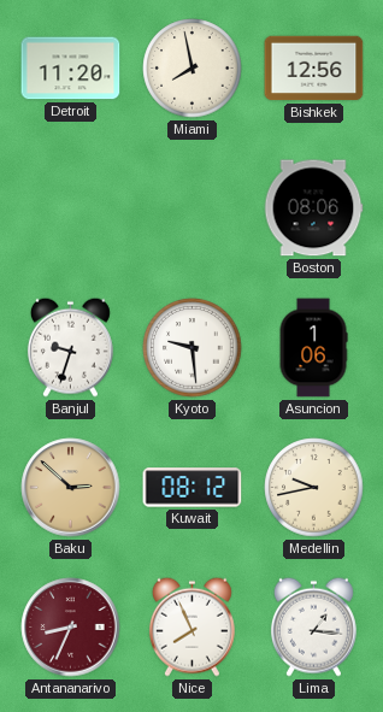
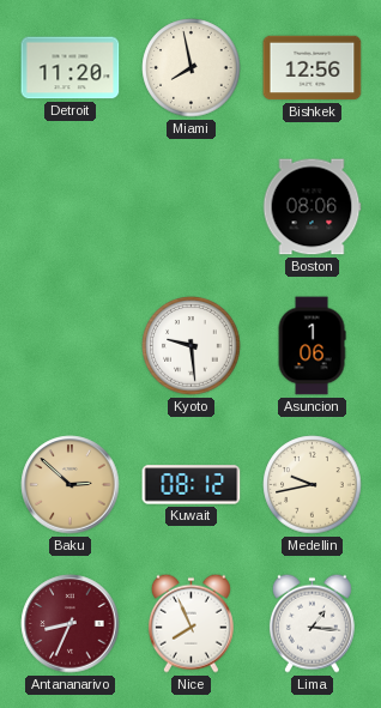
Banjul: 9:33 -> none
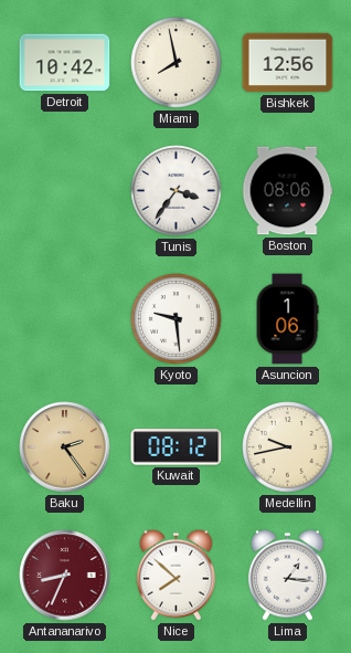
Detroit: 11:20 -> 10:42
Tunis: none -> 3:36
Baku: 2:52 -> 2:24
Nice: 7:56 -> 7:52
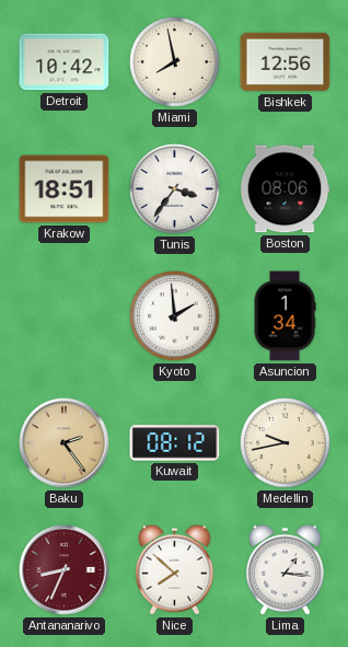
Krakow: none -> 18:51
Kyoto: 9:29 -> 1:59
Asuncion: 1:06 -> 1:34
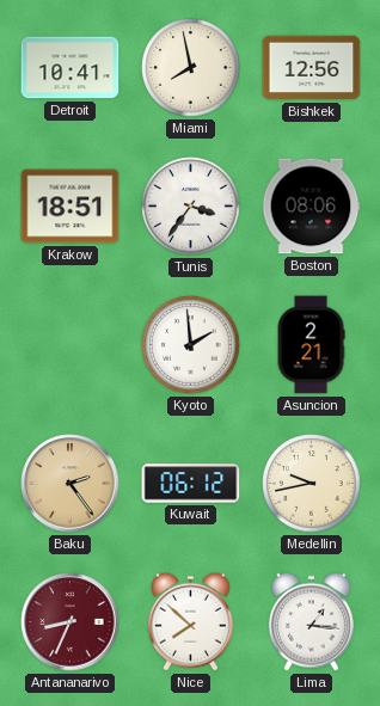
Detroit: 10:42 -> 10:41
Asuncion: 1:34 -> 2:21
Kuwait: 08:12 -> 06:12
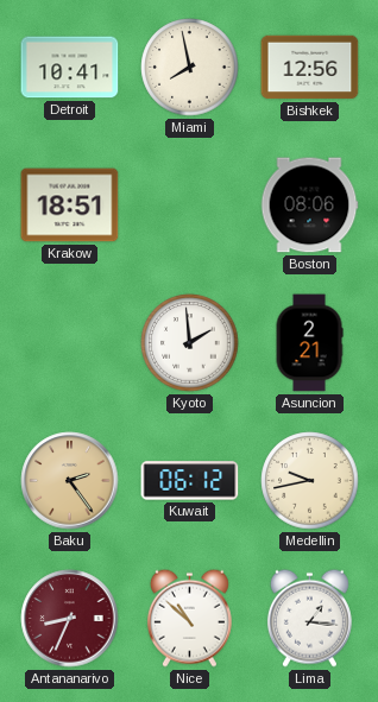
Tunis: 3:36 -> none
Nice: 7:52 -> 10:52
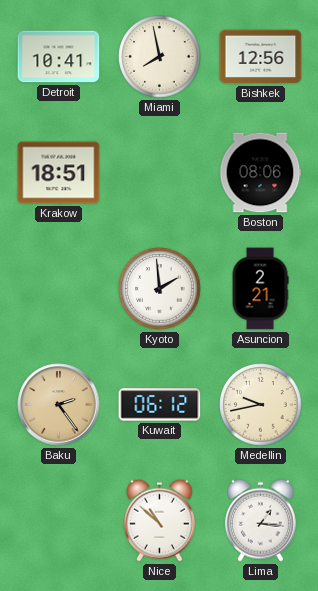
Antananarivo: 8:34 -> none
